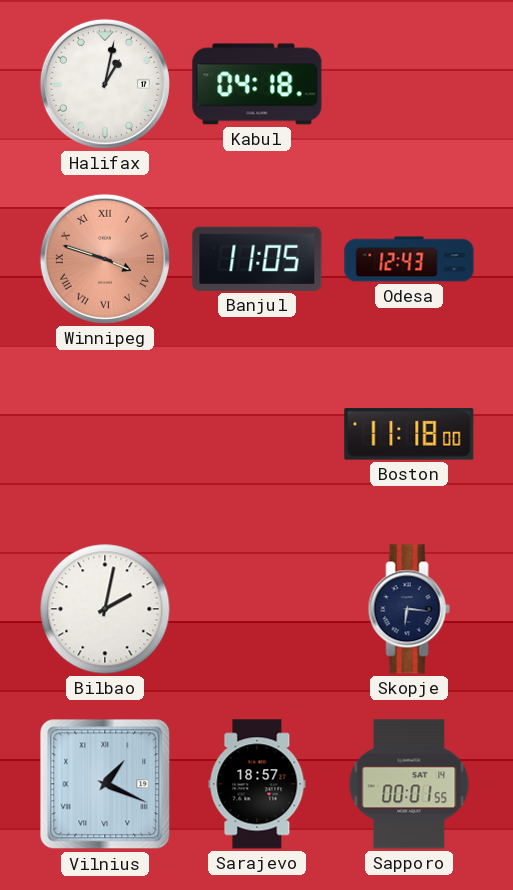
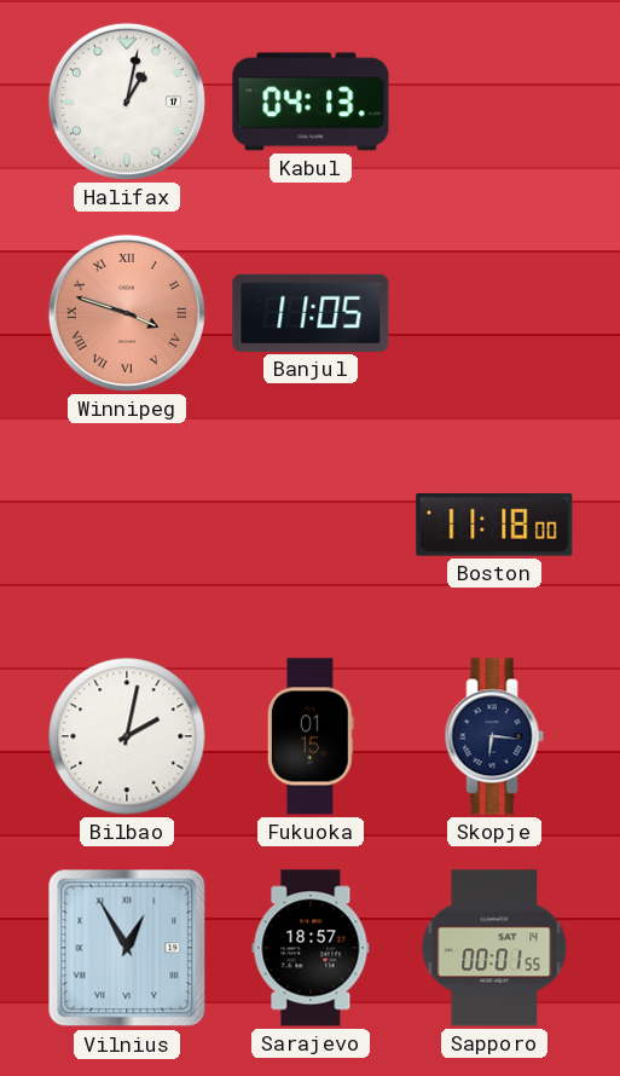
Kabul: 04:18 -> 04:13
Odesa: 12:43 -> none
Fukuoka: none -> 01:15
Vilnius: 1:19 -> 12:55
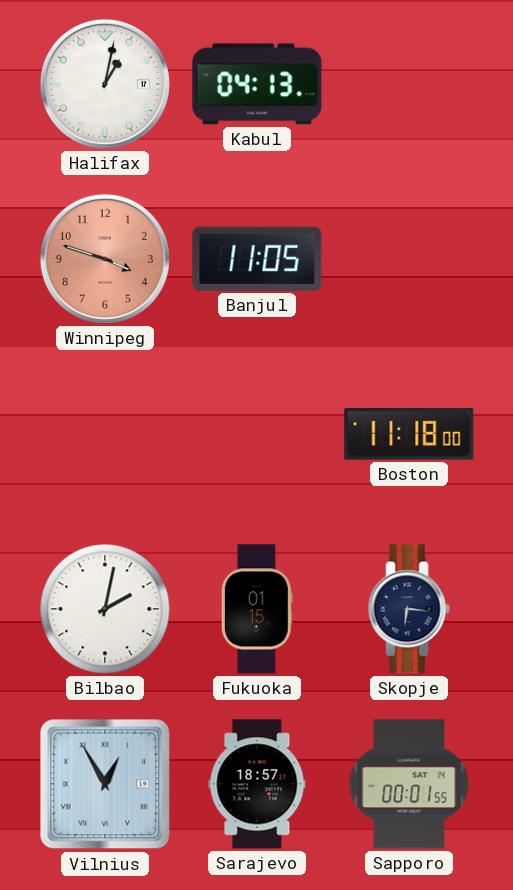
Winnipeg numerals: Roman -> Arabic
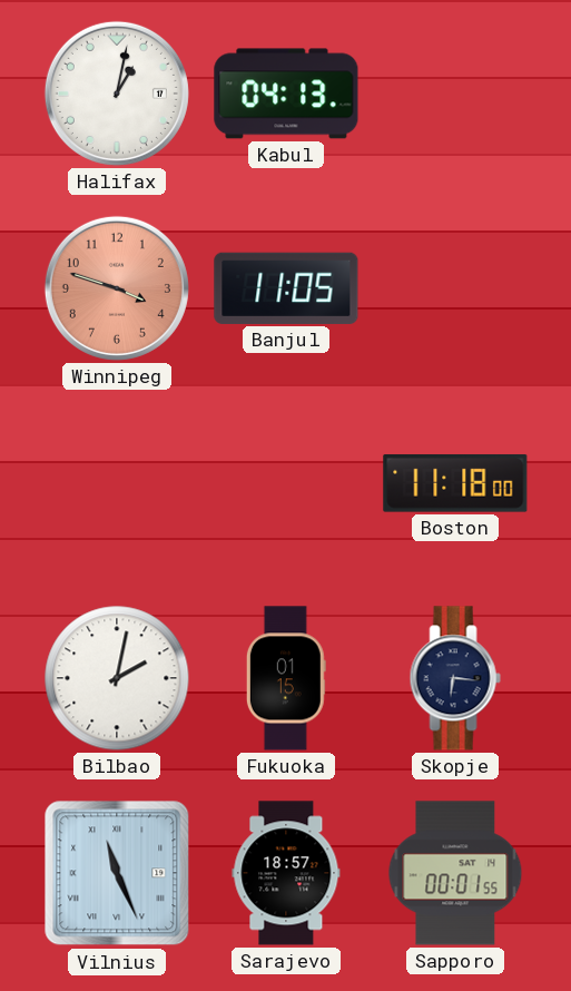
Vilnius: 12:55 -> 11:26
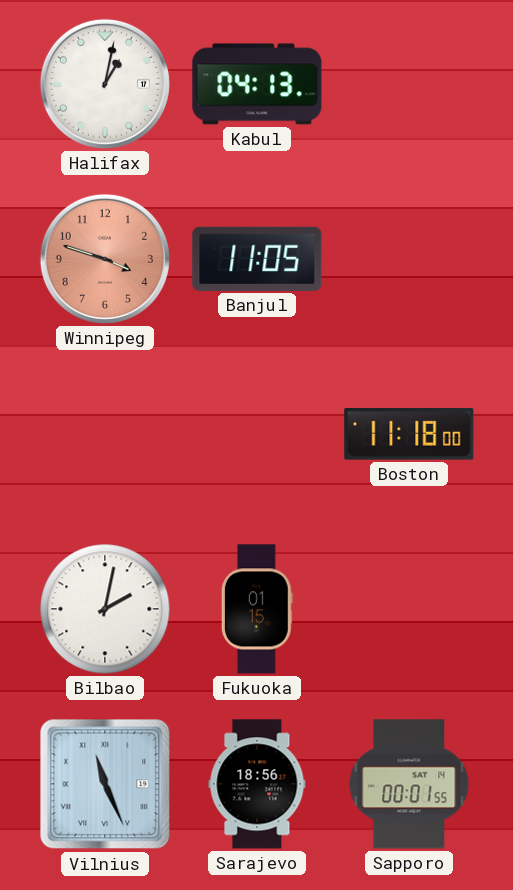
Skopje: 6:16 -> none
Sarajevo: 18:57 -> 18:56
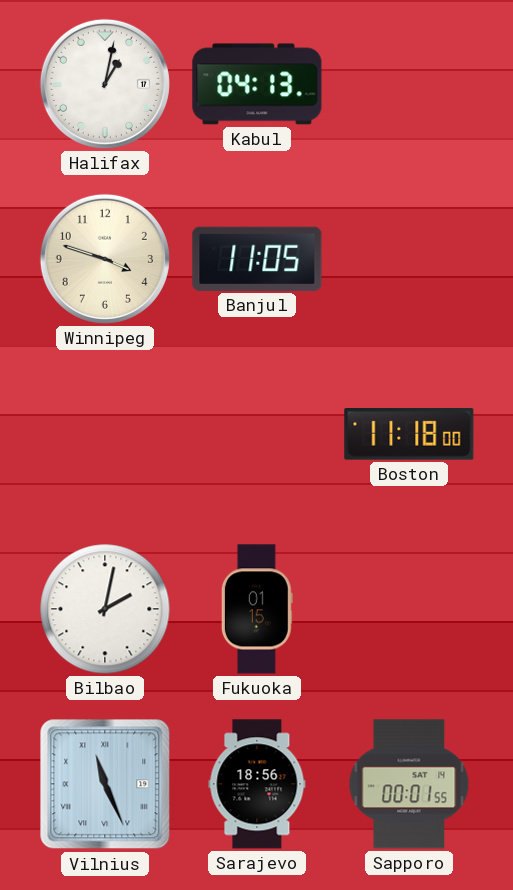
Winnipeg dial: salmon -> cream
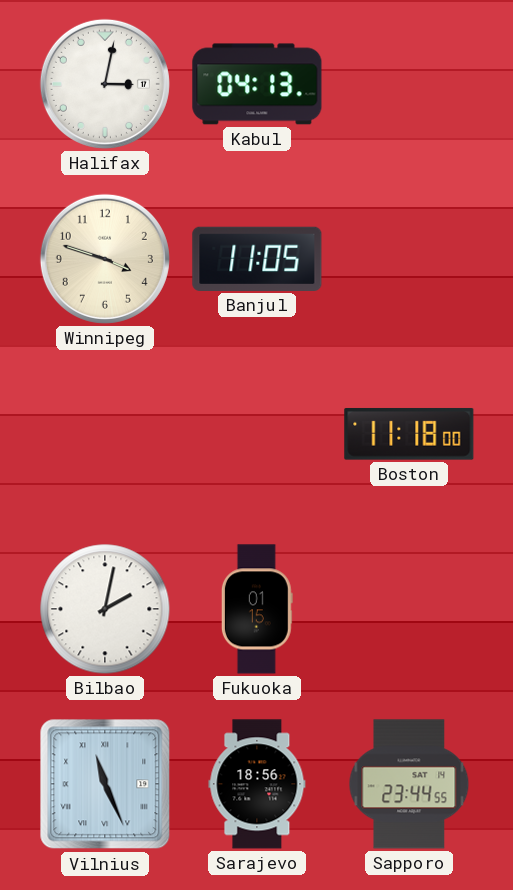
Halifax: 1:02 -> 3:02
Sapporo: 00:01 -> 23:44
